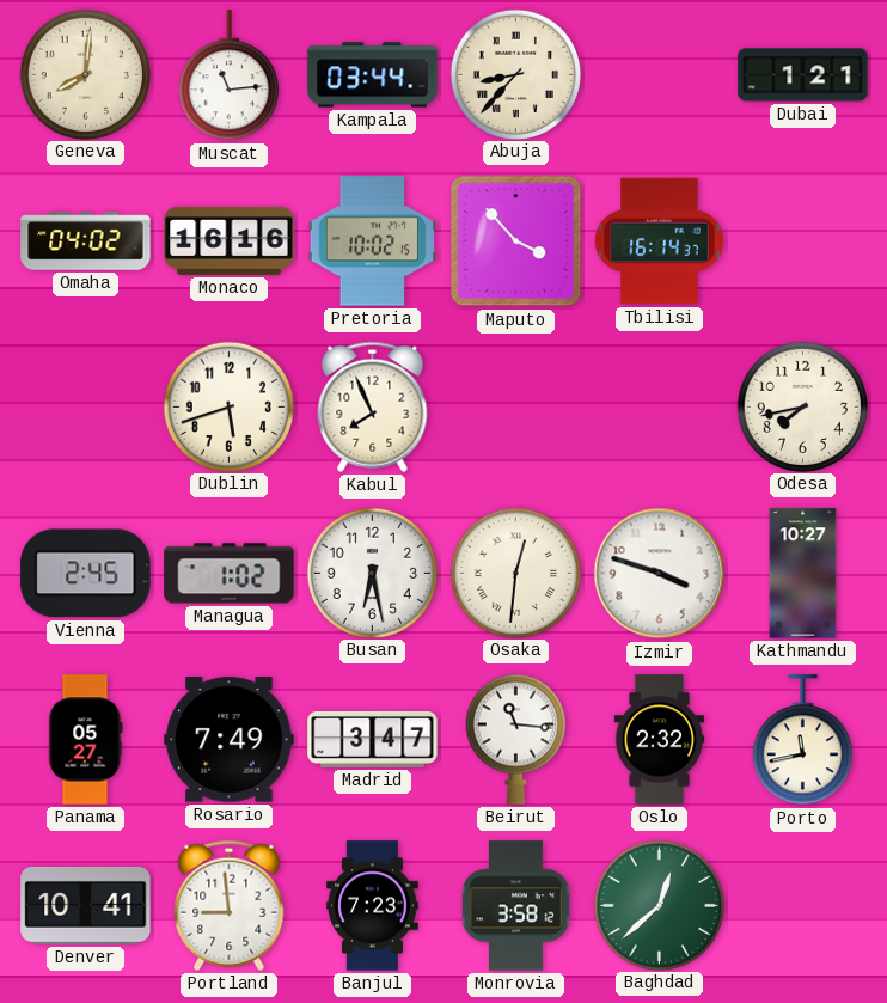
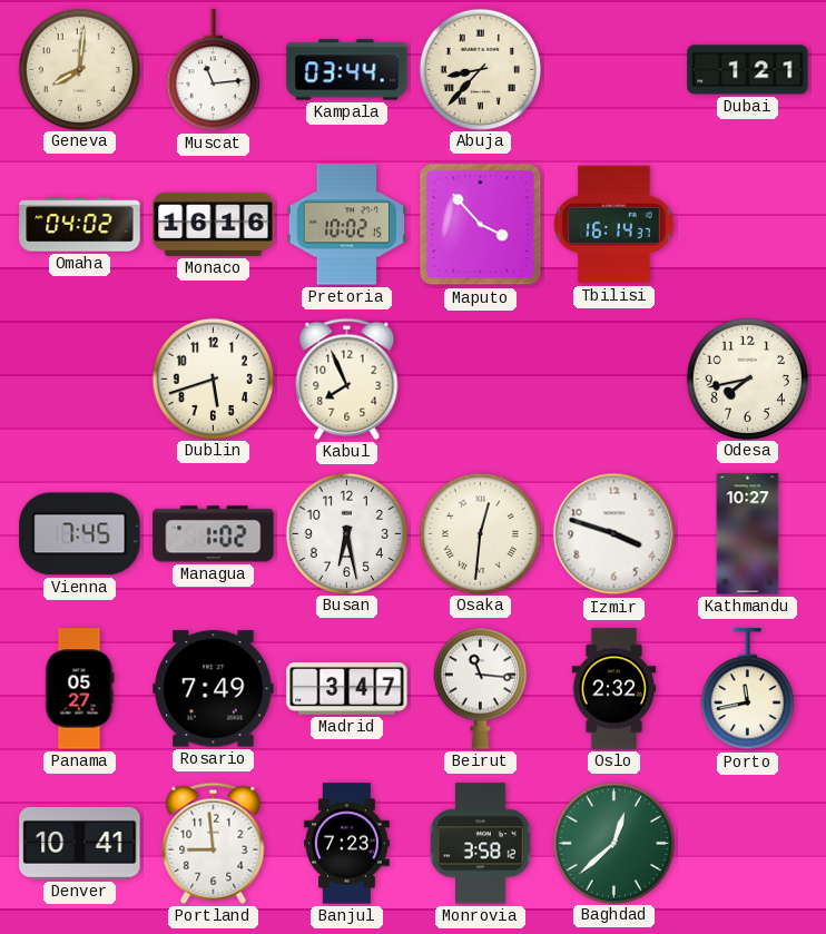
Vienna: 2:45 -> 7:45
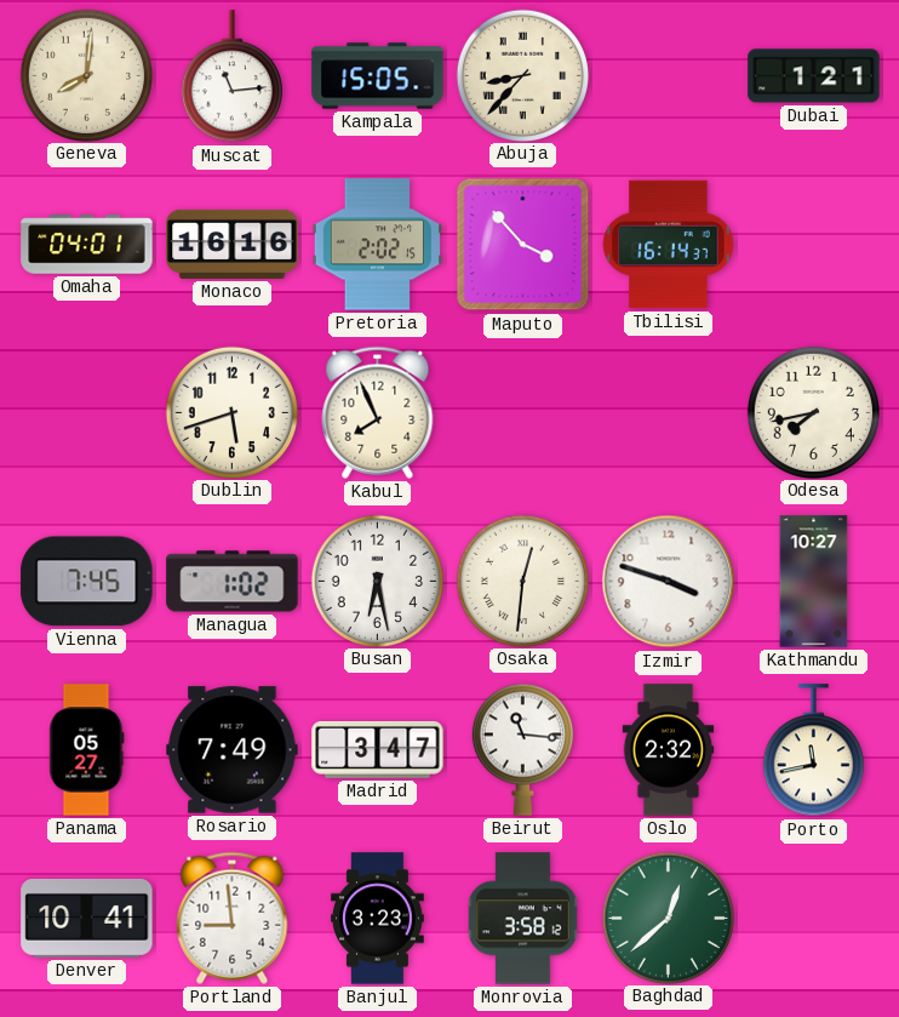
Kampala: 03:44 -> 15:05
Omaha: 04:02 -> 04:01
Pretoria: 10:02 -> 2:02
Banjul: 7:23 -> 3:23
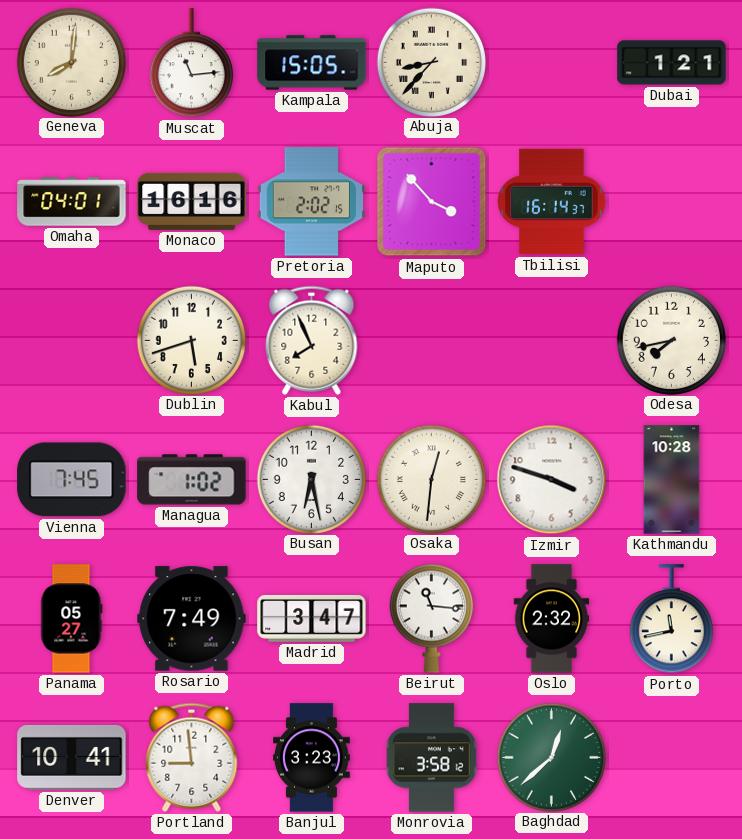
Kathmandu: 10:27 -> 10:28
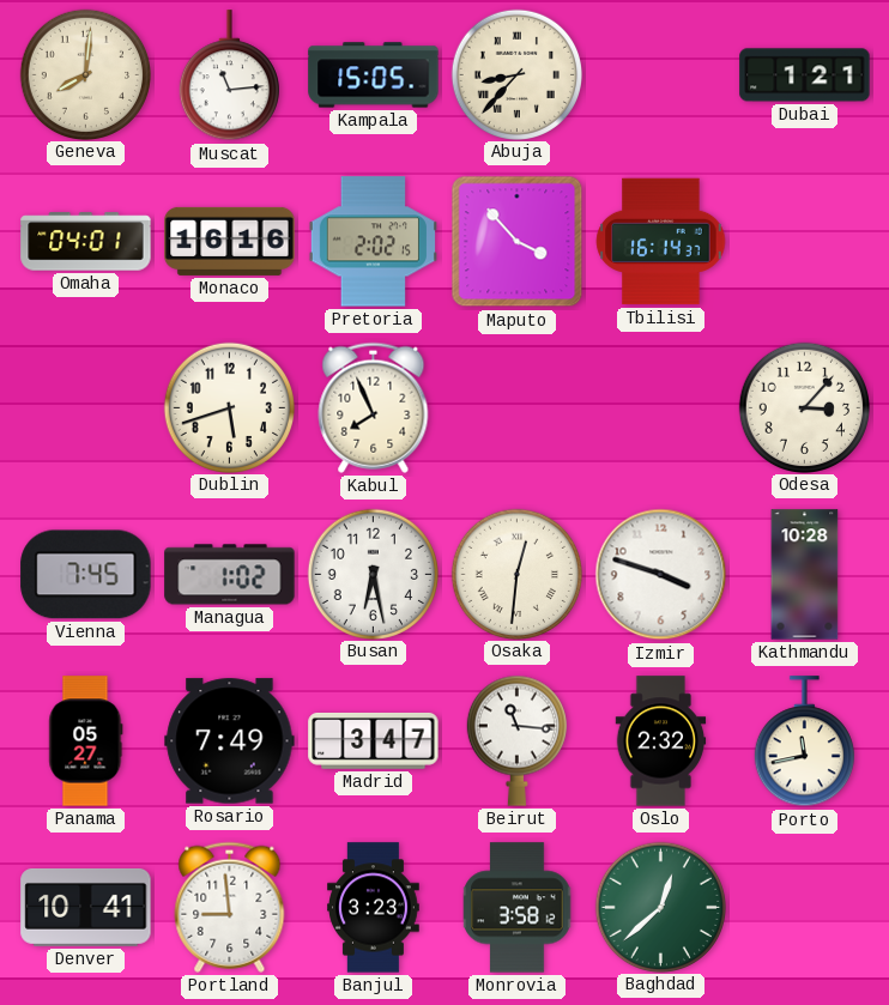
Odesa: 7:43 -> 3:07
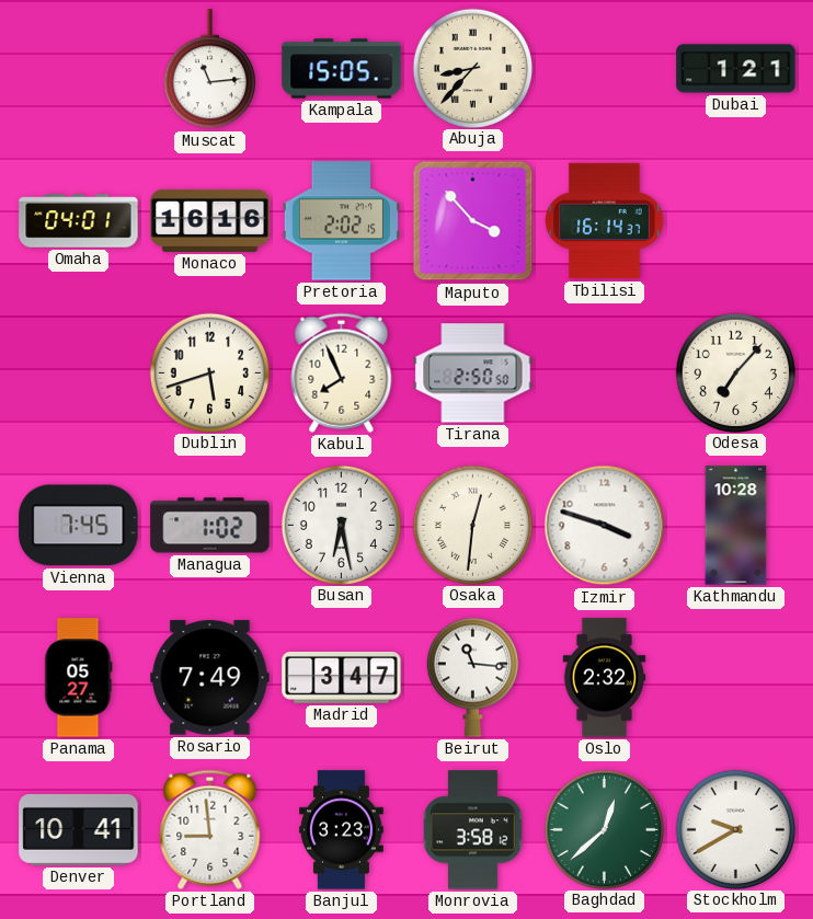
Geneva: 8:01 -> none
Tirana: none -> 2:50
Odesa: 3:07 -> 7:07
Porto: 11:43 -> none
Stockholm: none -> 9:40
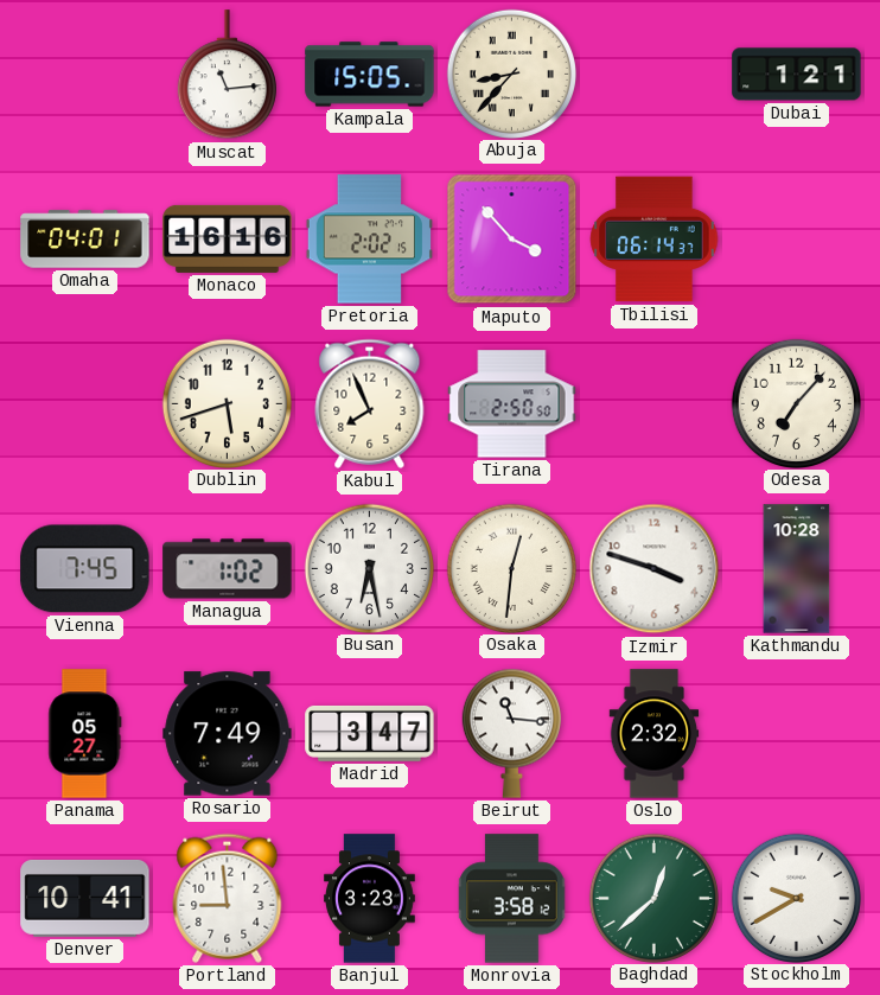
Tbilisi: 16:14 -> 06:14
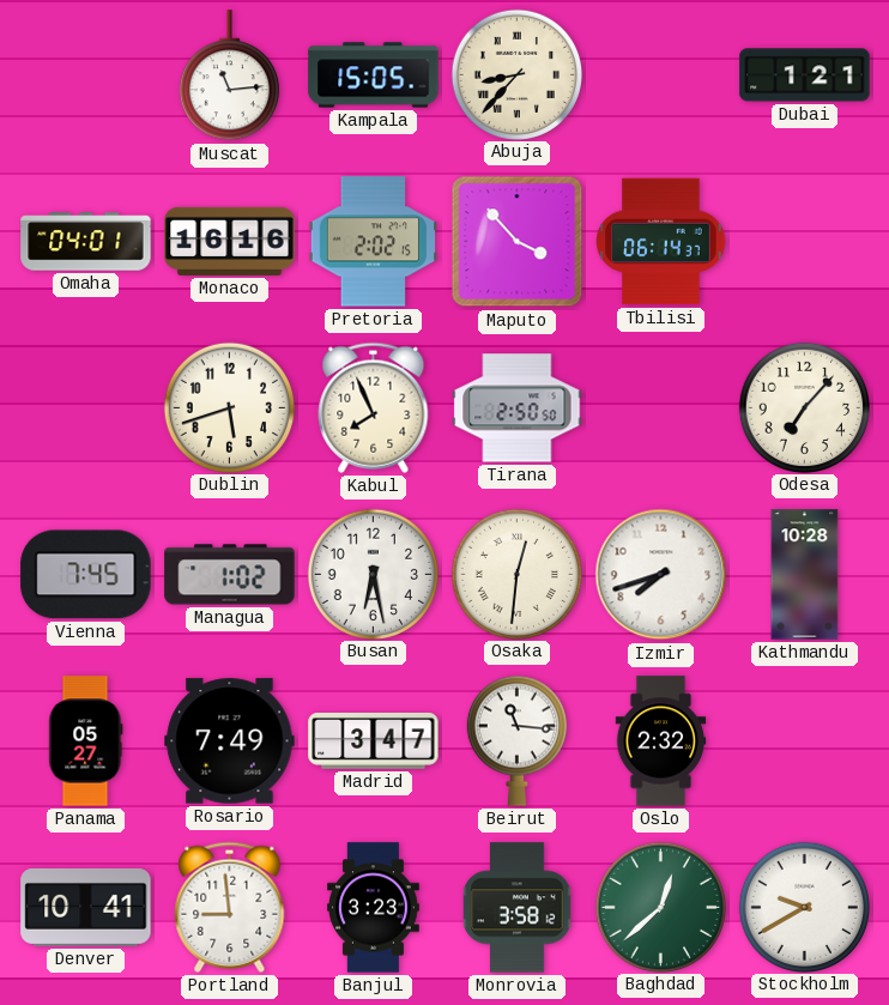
Izmir: 3:48 -> 7:42
